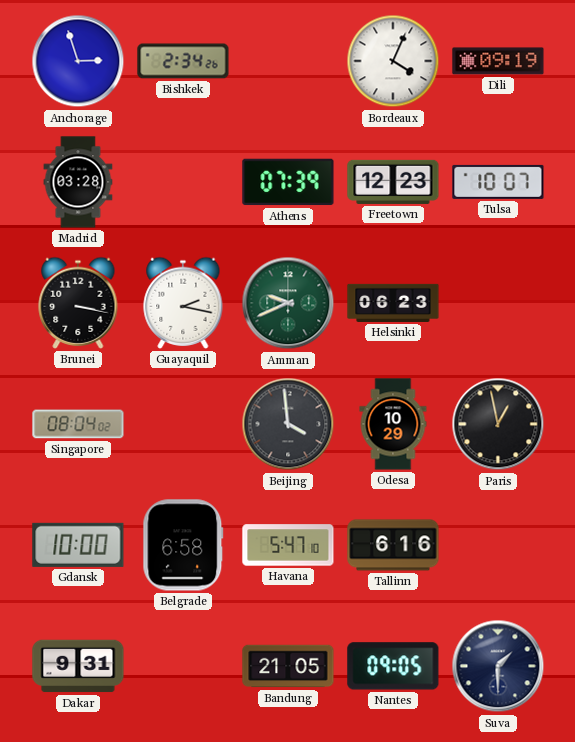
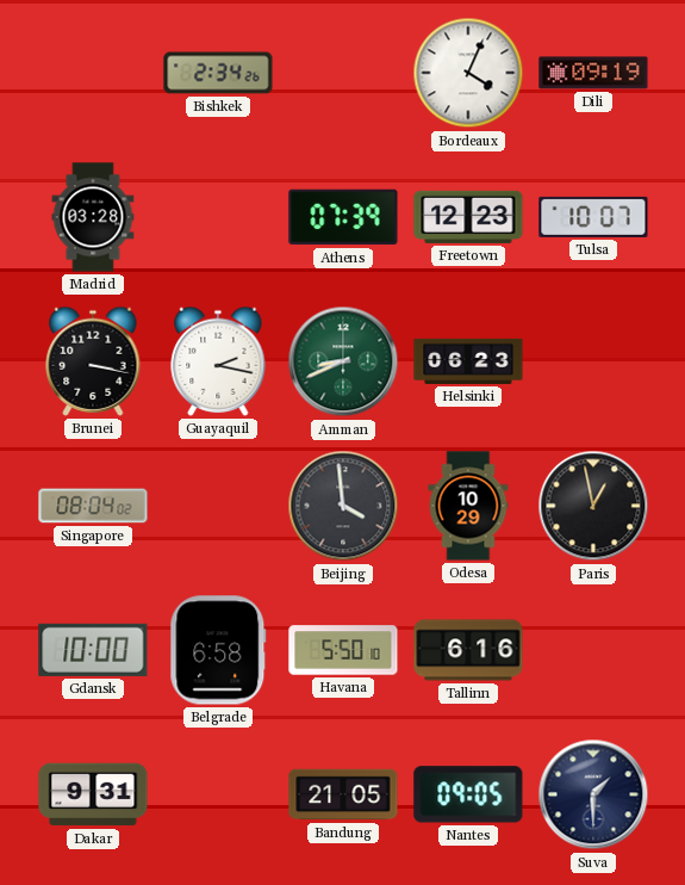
Anchorage: 2:57 -> none
Amman: 9:41 -> 8:41
Havana: 5:47 -> 5:50
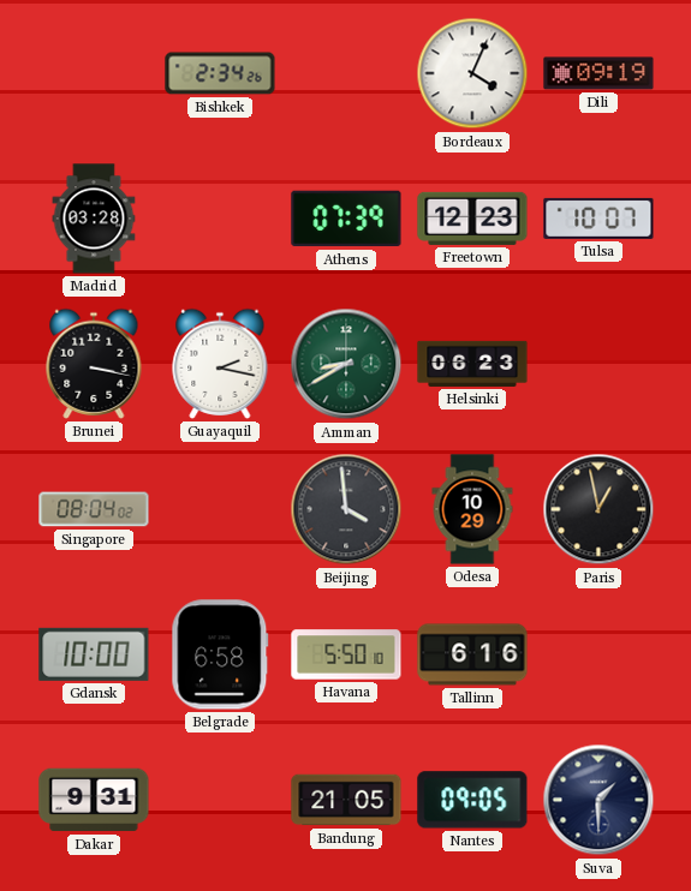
Amman: 8:41 -> 8:40
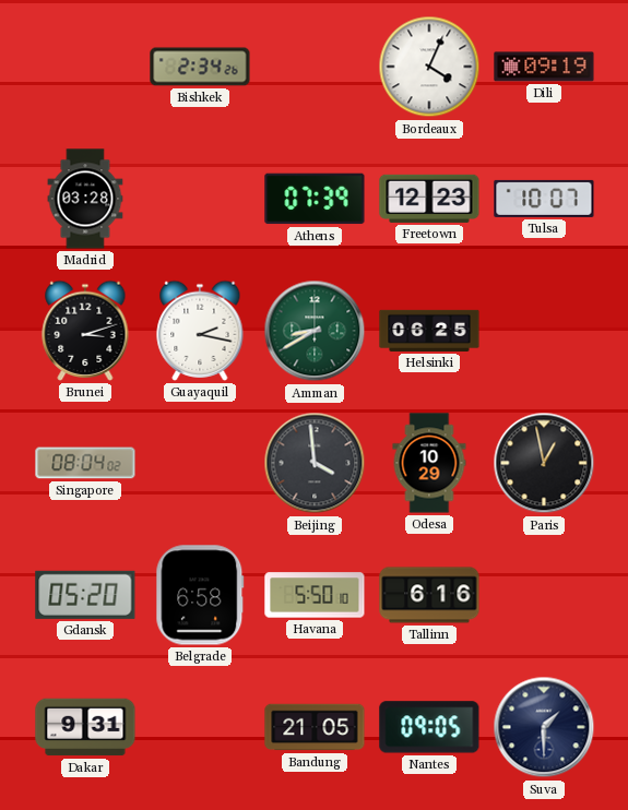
Brunei: 3:17 -> 3:12
Helsinki: 06:23 -> 06:25
Gdansk: 10:00 -> 05:20
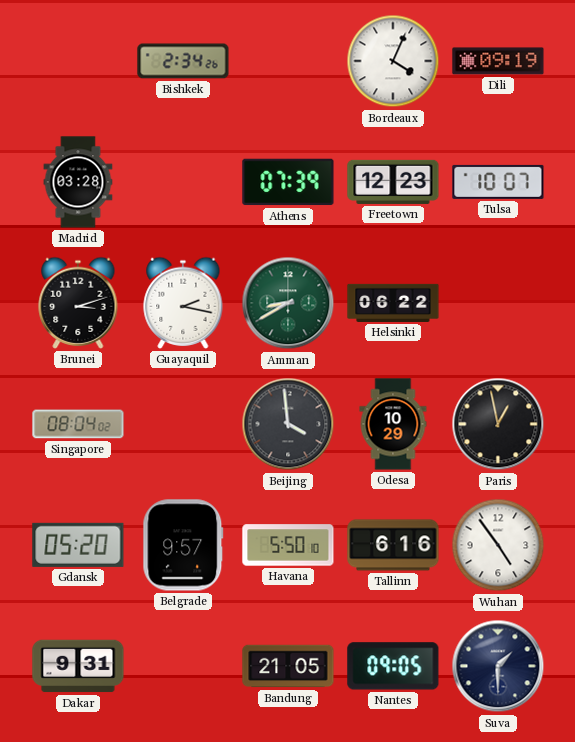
Helsinki: 06:25 -> 06:22
Belgrade: 6:58 -> 9:57
Wuhan: none -> 4:54
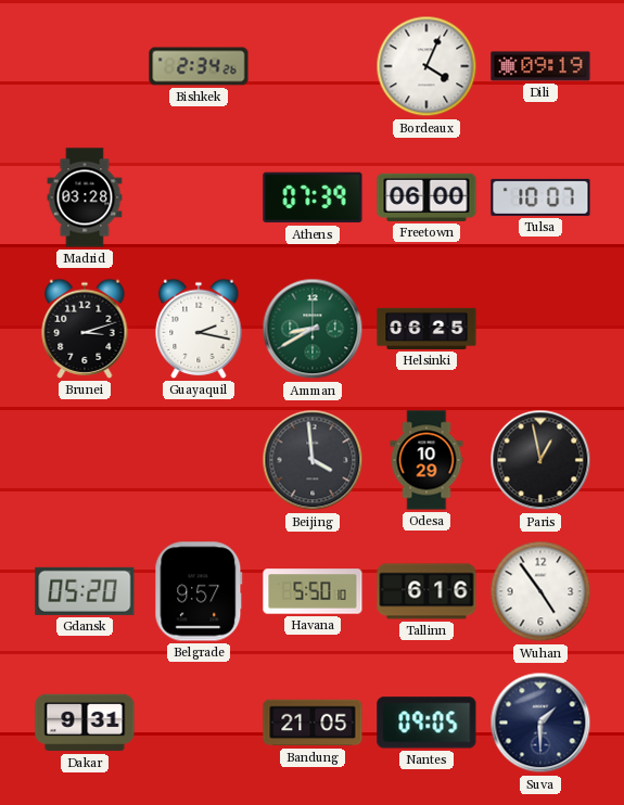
Freetown: 12:23 -> 06:00
Helsinki: 06:22 -> 06:25
Singapore: 08:04 -> none
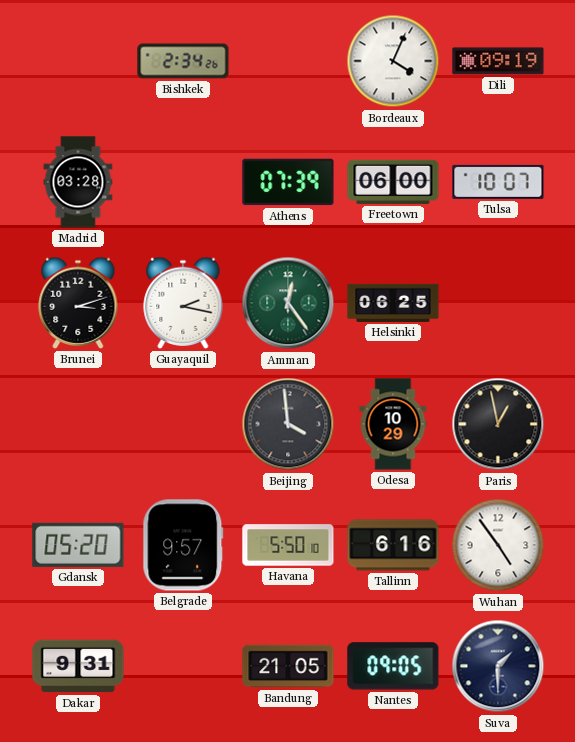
Amman: 8:40 -> 12:24
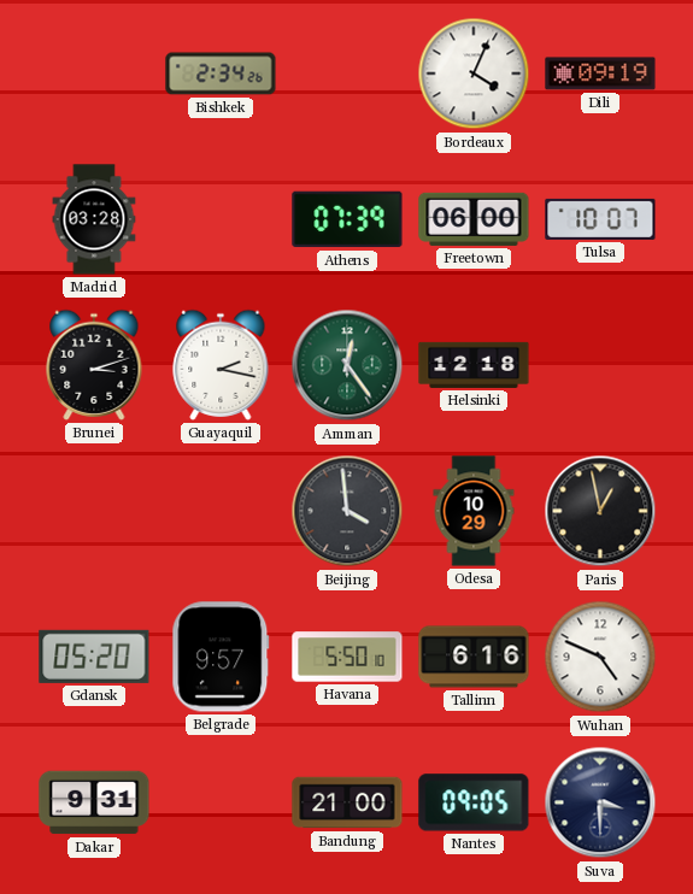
Helsinki: 06:25 -> 12:18
Wuhan: 4:54 -> 4:49
Bandung: 21:05 -> 21:00
Suva: 1:30 -> 3:30
